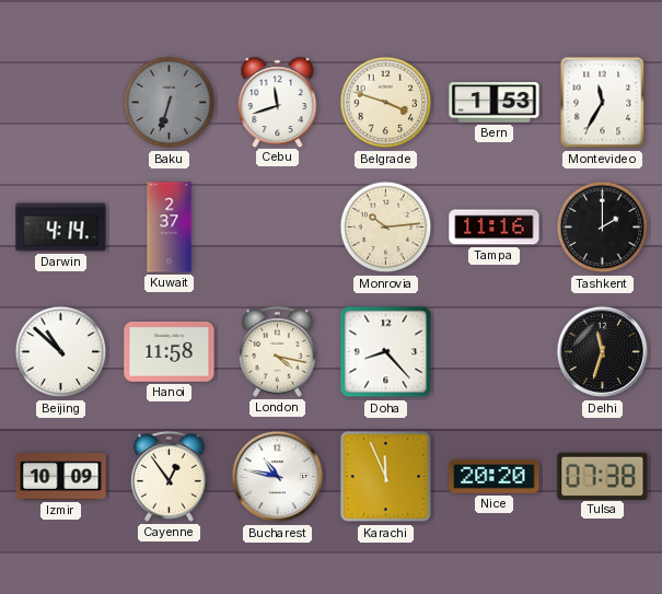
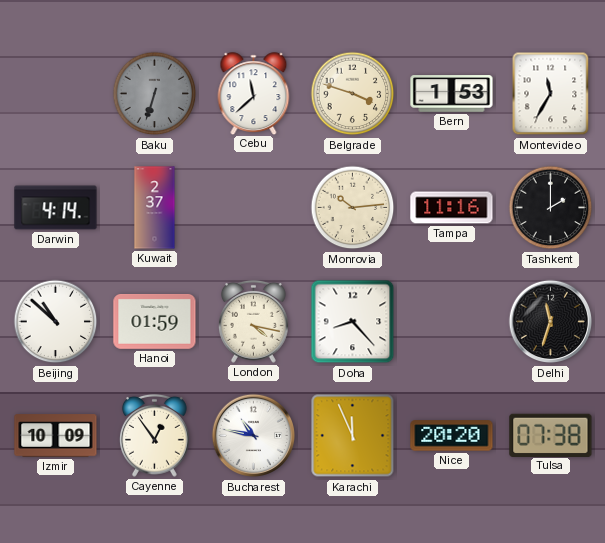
Cebu: 11:42 -> 11:38
Hanoi: 11:58 -> 01:59
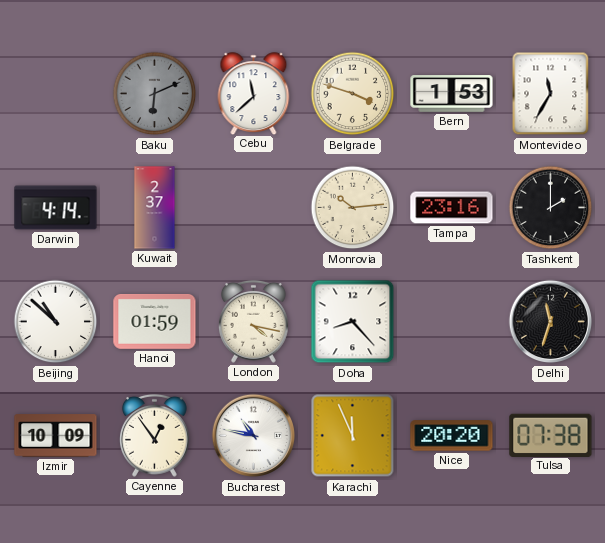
Baku: 6:33 -> 6:11
Tampa: 11:16 -> 23:16
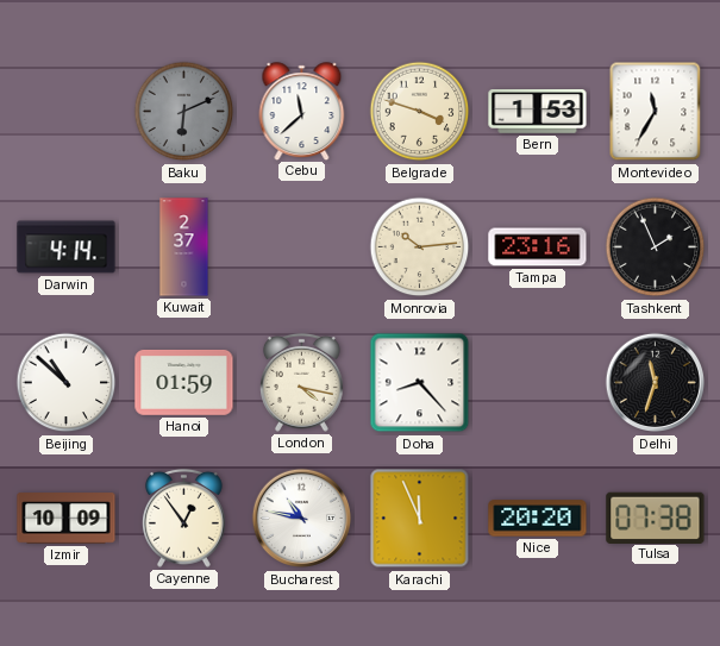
Tashkent: 2:00 -> 1:56
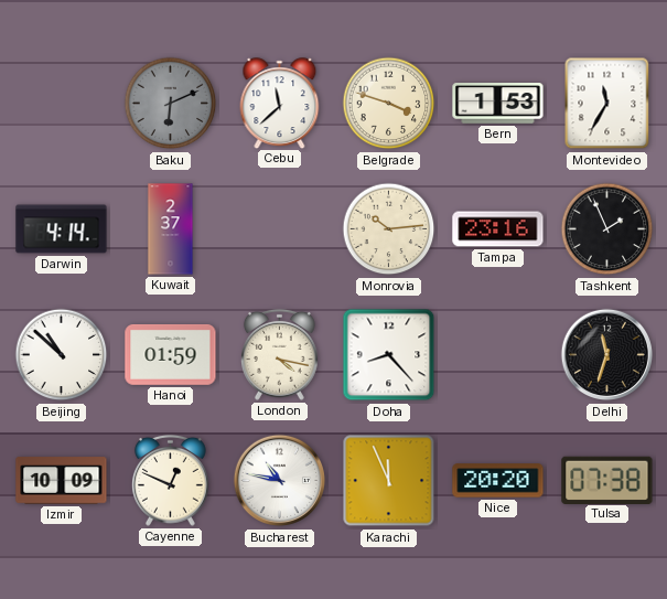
Cayenne: 12:54 -> 12:49
